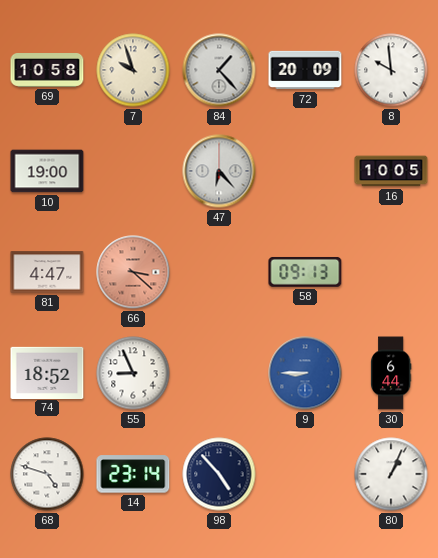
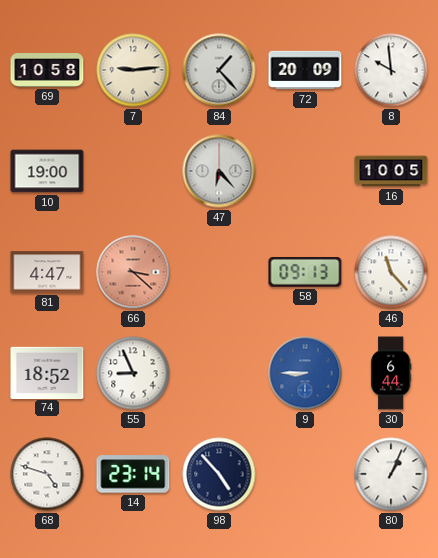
7: 9:57 -> 9:14
46: none -> 11:23
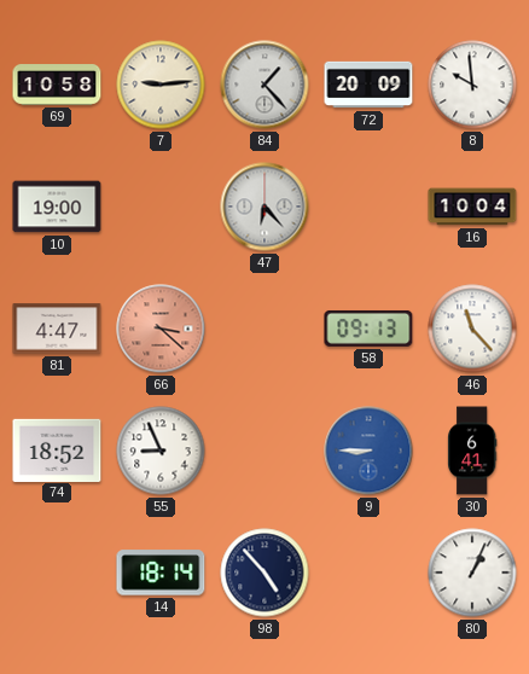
16: 10:05 -> 10:04
30: 6:44 -> 6:41
68: 4:48 -> none
14: 23:14 -> 18:14
